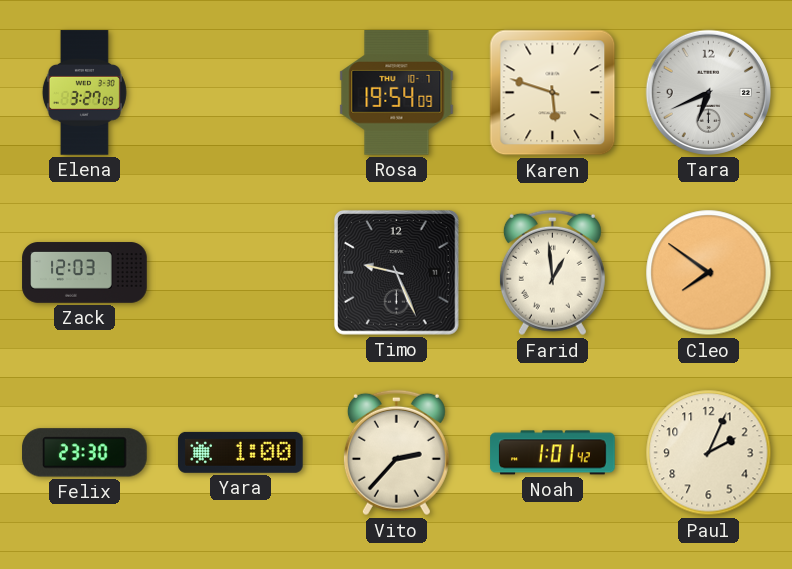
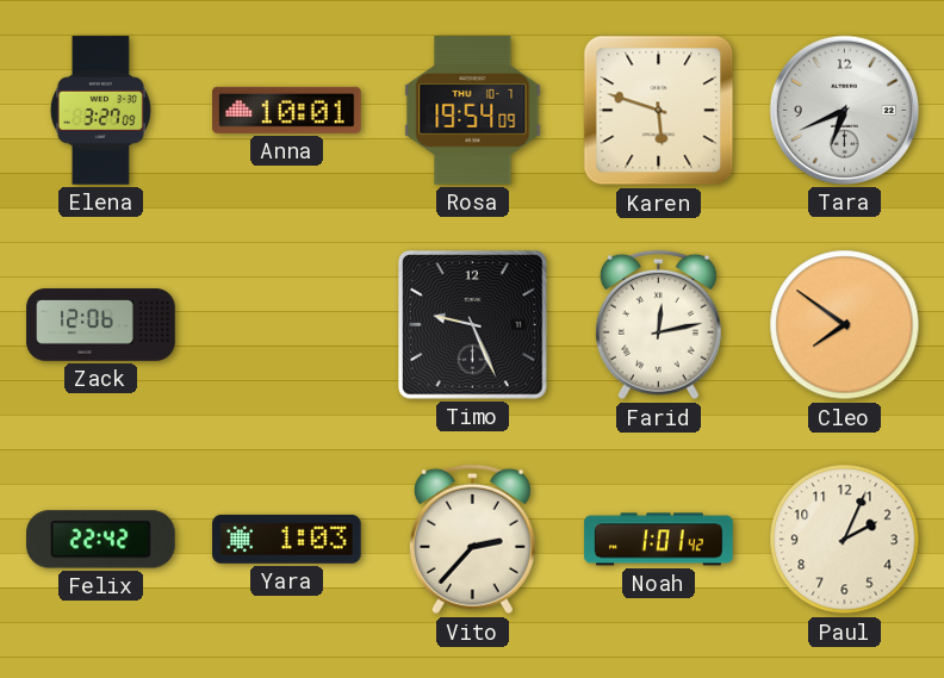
Anna: none -> 10:01
Zack: 12:03 -> 12:06
Farid: 12:59 -> 12:13
Felix: 23:30 -> 22:42
Yara: 1:00 -> 1:03
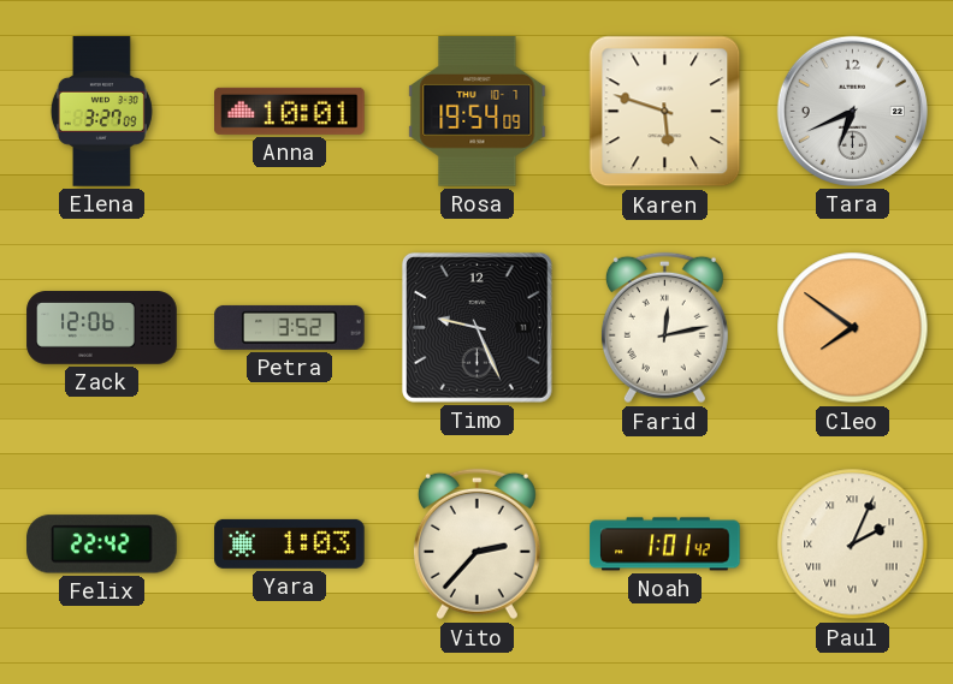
Petra: none -> 3:52
Paul numerals: Arabic -> Roman
